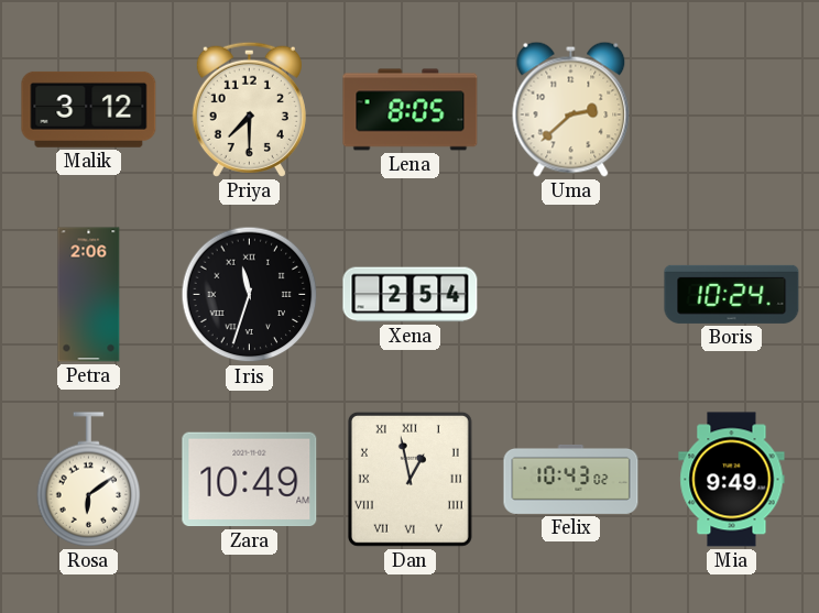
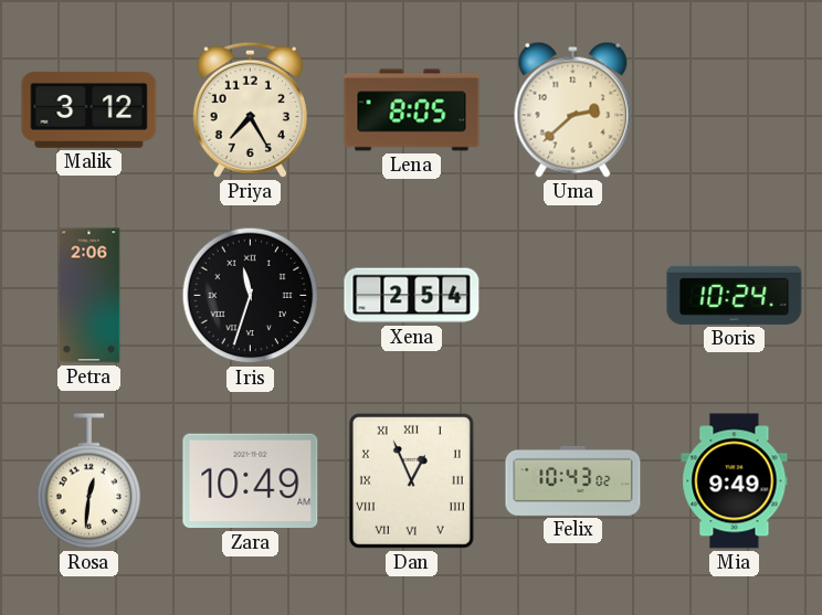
Priya: 7:30 -> 7:25
Rosa: 6:09 -> 12:31
Dan: 12:58 -> 12:56
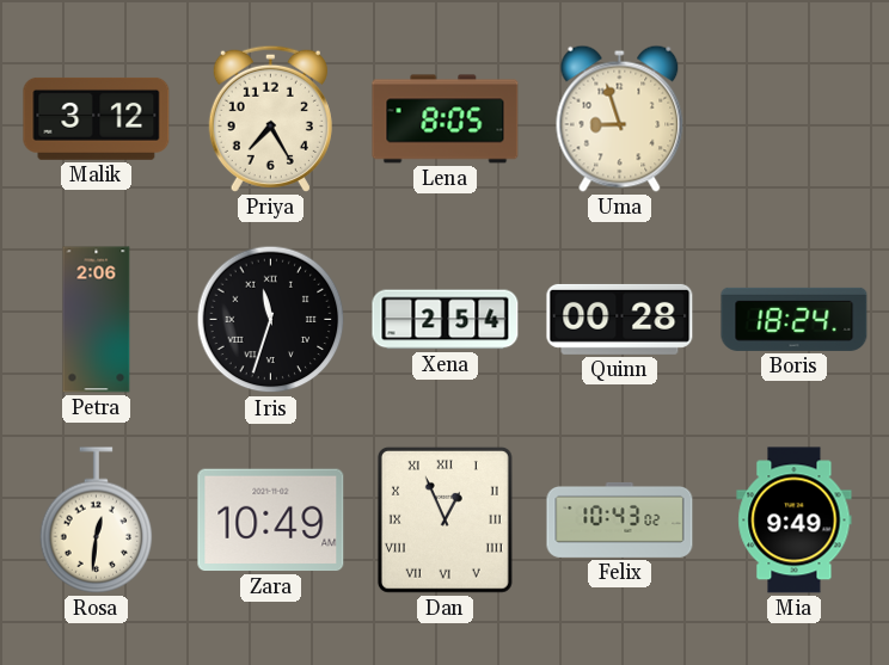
Uma: 2:38 -> 8:57
Quinn: none -> 00:28
Boris: 10:24 -> 18:24
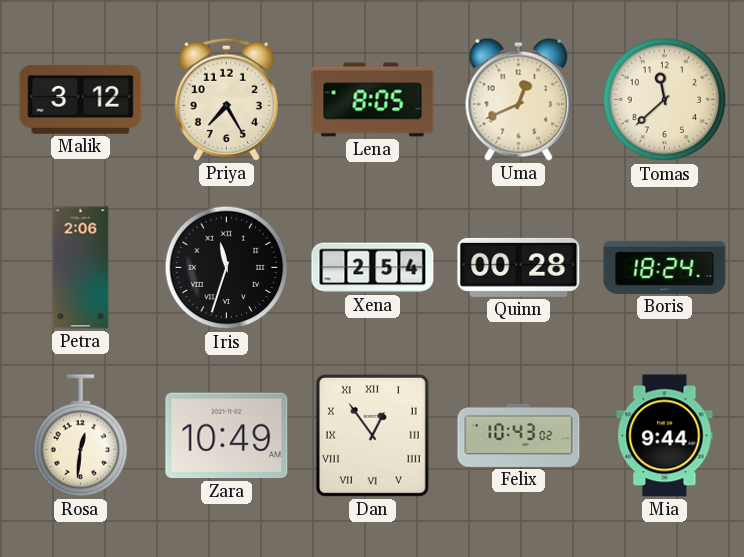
Uma: 8:57 -> 12:41
Tomas: none -> 11:38
Dan: 12:56 -> 12:54
Mia: 9:49 -> 9:44
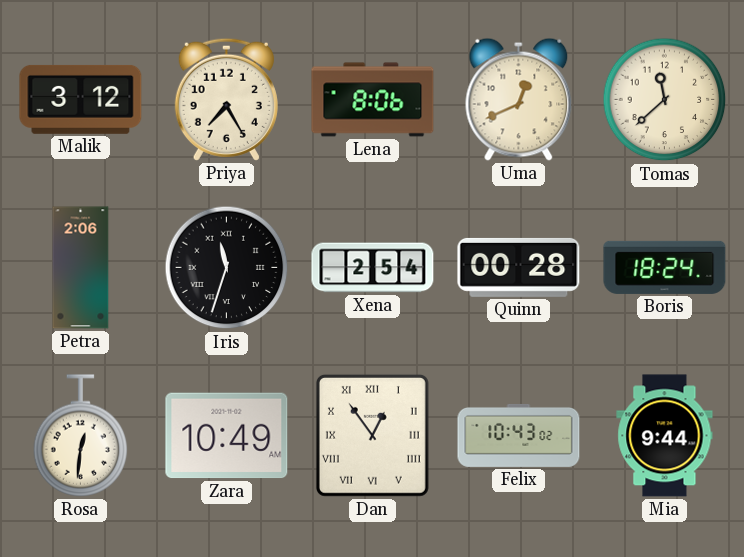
Lena: 8:05 -> 8:06
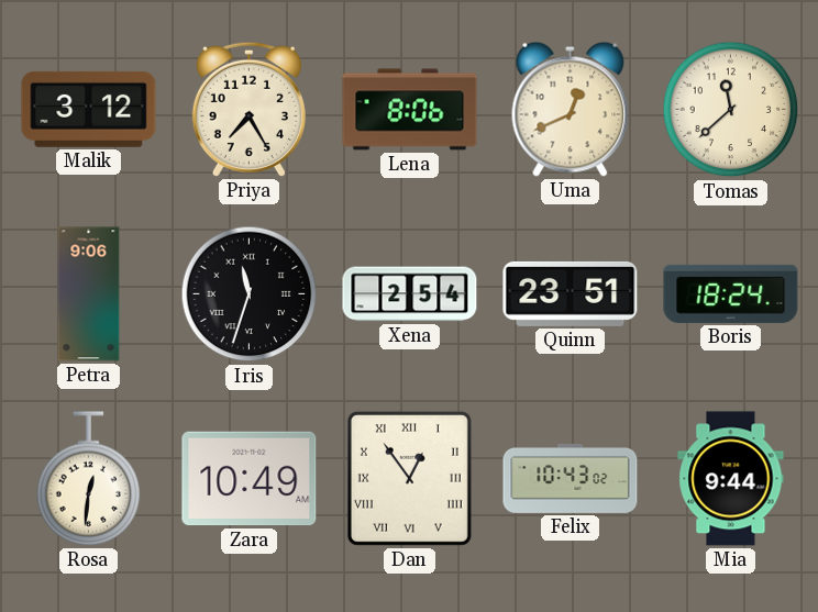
Petra: 2:06 -> 9:06
Quinn: 00:28 -> 23:51
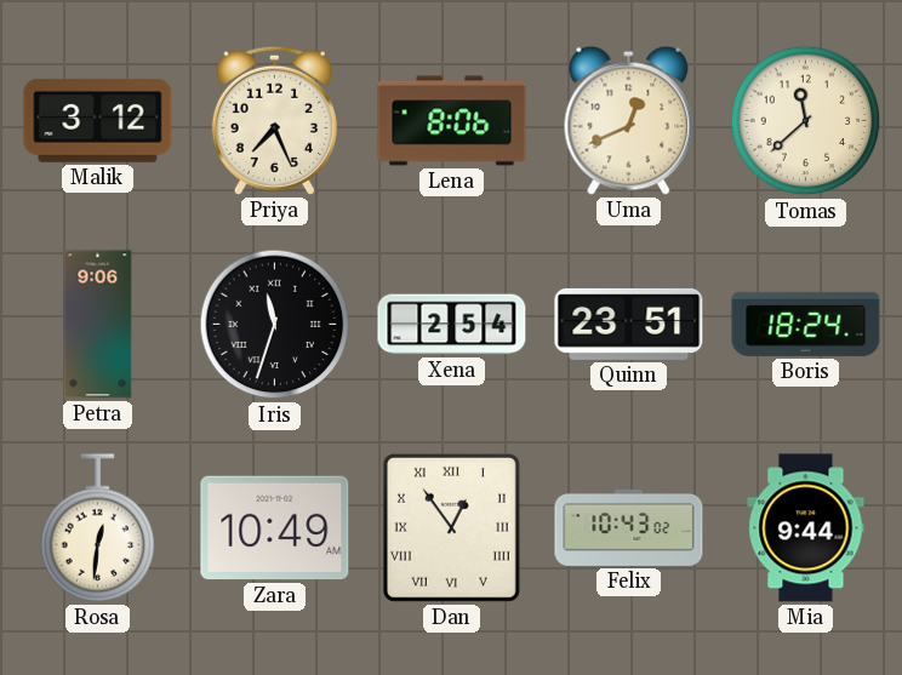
Priya: 7:25 -> 7:26
